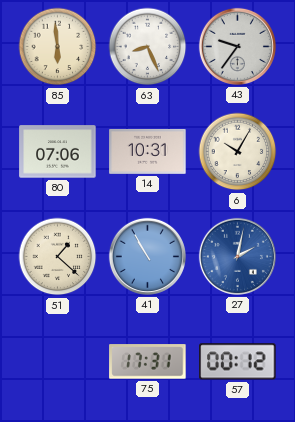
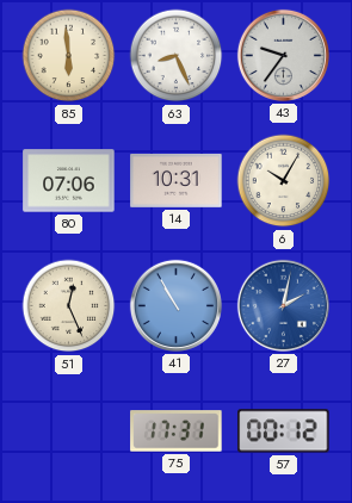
51: 1:22 -> 12:26
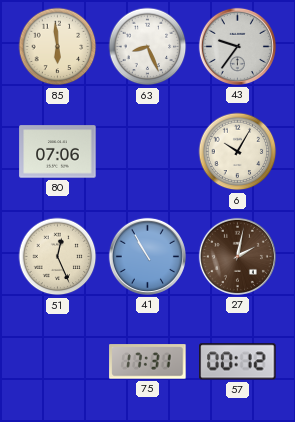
14: 10:31 -> none
27 dial: blue -> brown
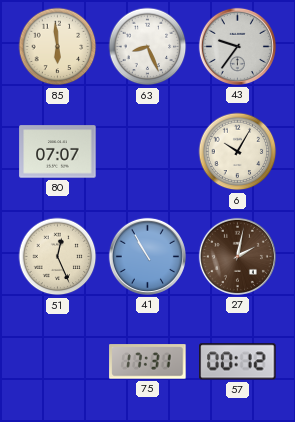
80: 07:06 -> 07:07
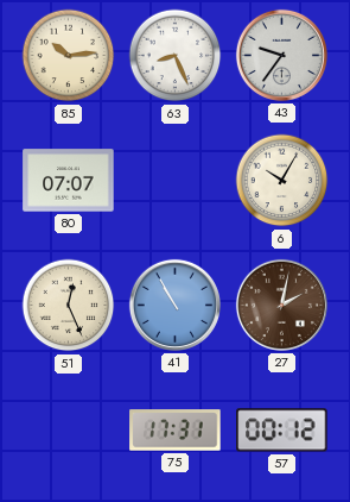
85: 5:59 -> 10:14
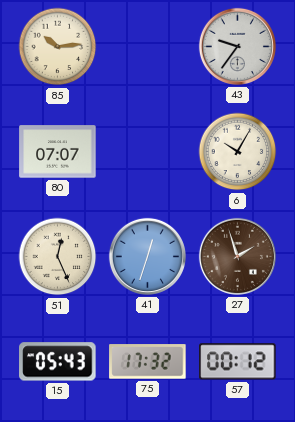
63: 8:26 -> none
41: 10:55 -> 12:33
27: 2:02 -> 1:57
15: none -> 05:43
75: 17:31 -> 17:32
